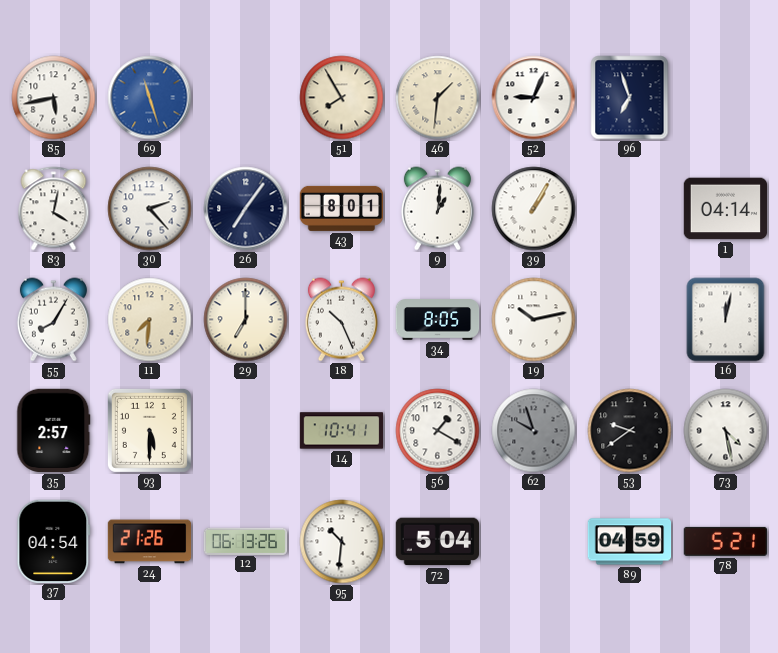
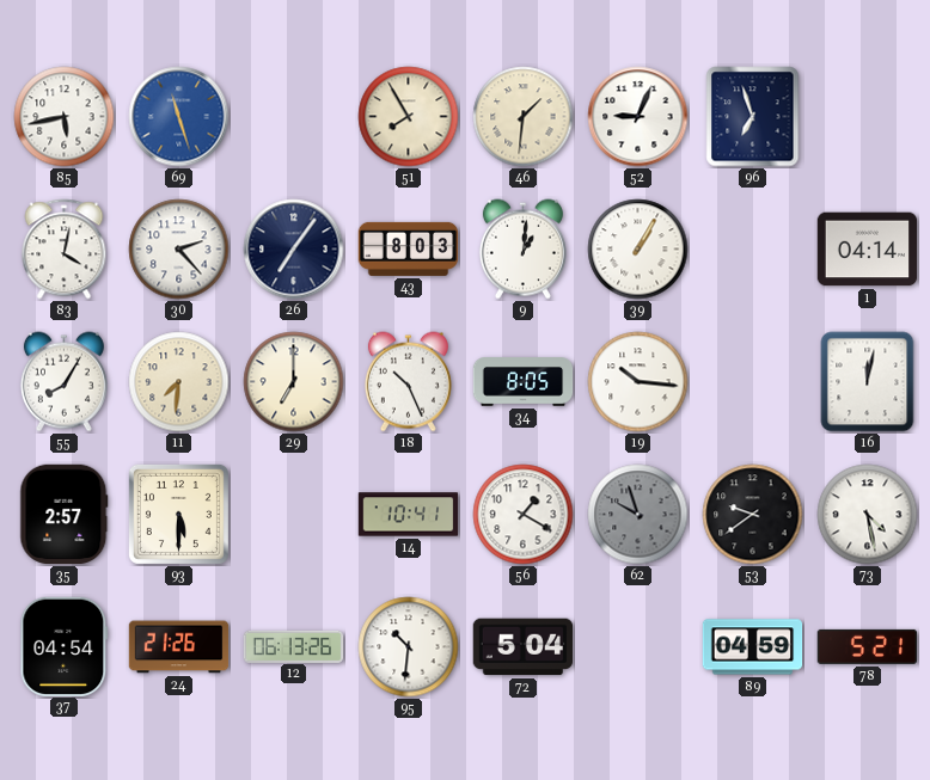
43: 8:01 -> 8:03
19: 10:13 -> 10:16
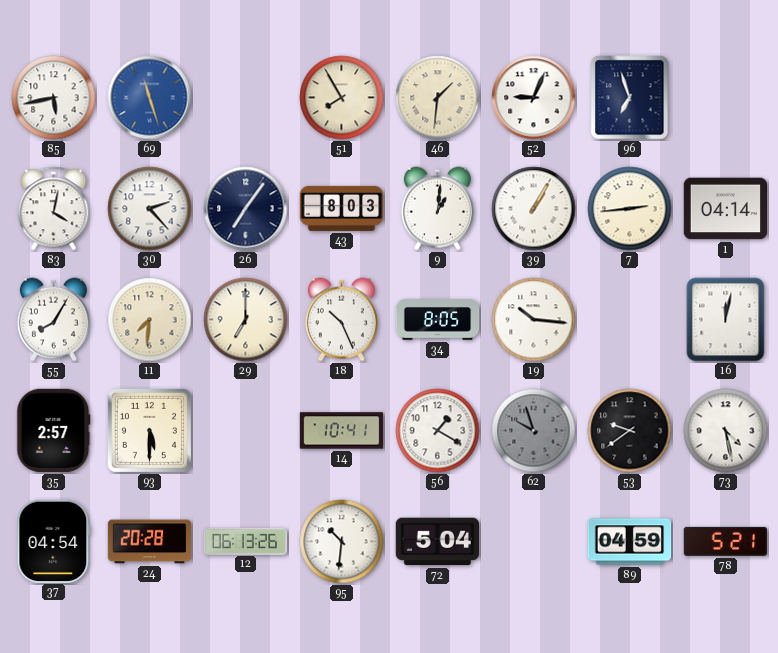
7: none -> 2:44
24: 21:26 -> 20:28
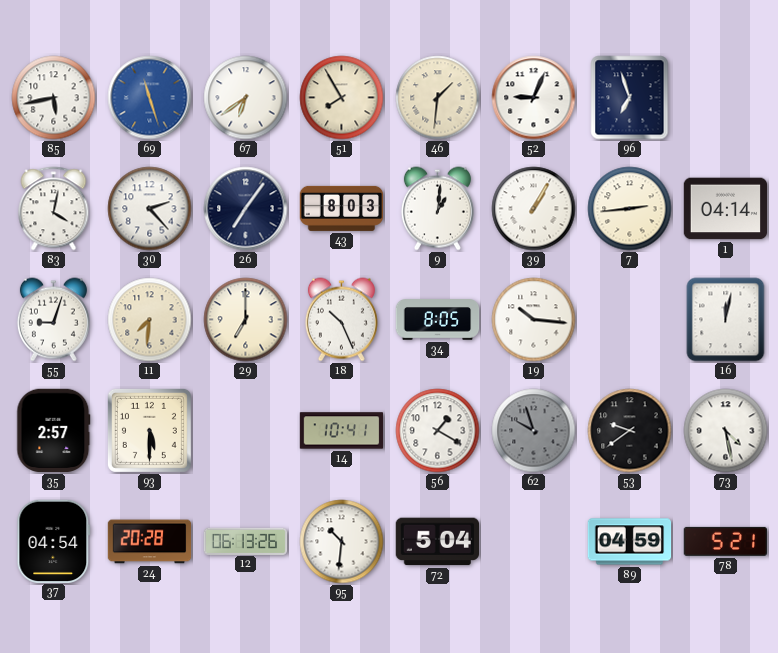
67: none -> 6:39
55: 8:05 -> 9:03
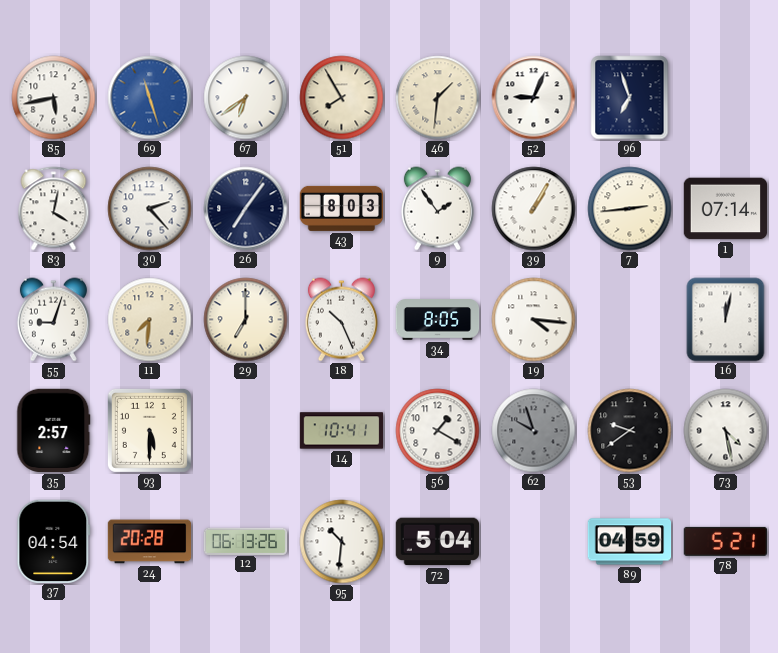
9: 1:01 -> 1:54
1: 04:14 -> 07:14
19: 10:16 -> 4:16
